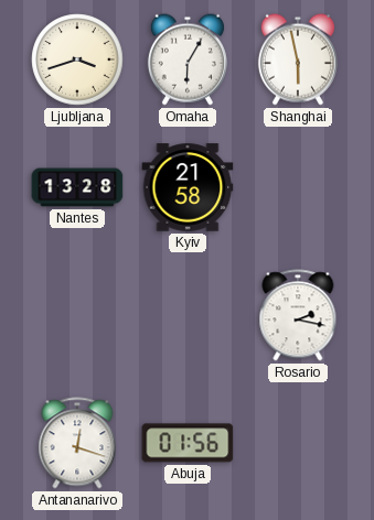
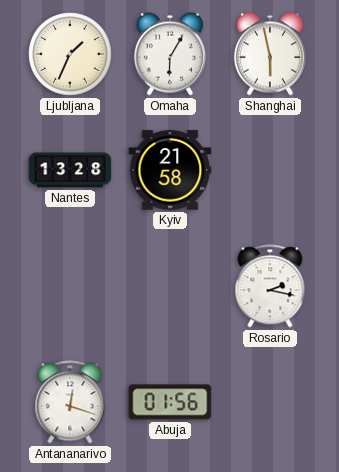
Ljubljana: 3:42 -> 1:34
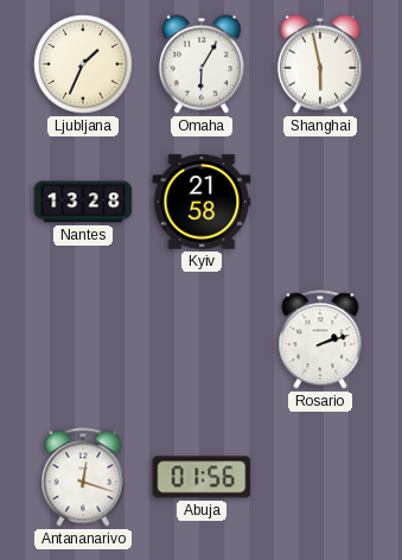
Rosario: 2:17 -> 2:12
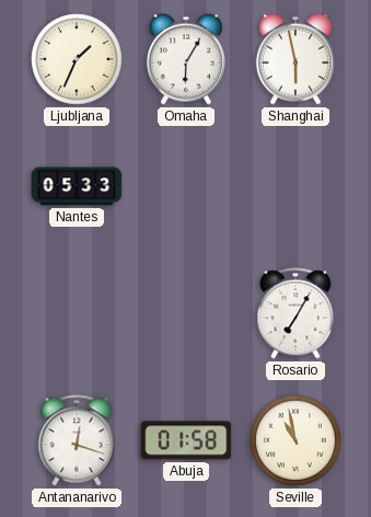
Nantes: 13:28 -> 05:33
Kyiv: 21:58 -> none
Rosario: 2:12 -> 7:05
Abuja: 01:56 -> 01:58
Seville: none -> 10:58
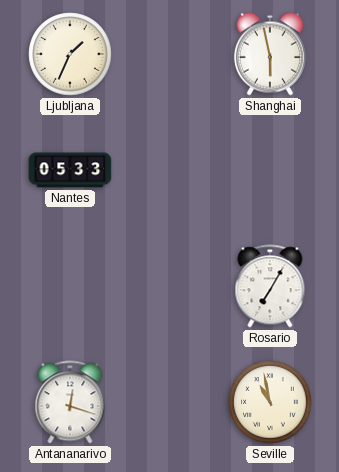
Omaha: 6:05 -> none
Abuja: 01:58 -> none
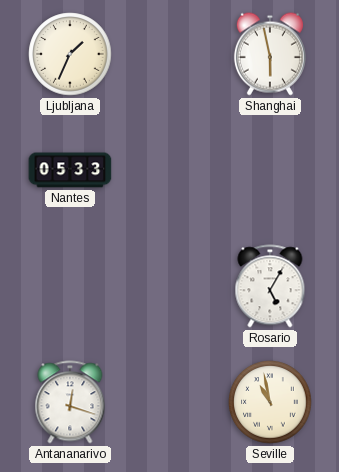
Rosario: 7:05 -> 5:05
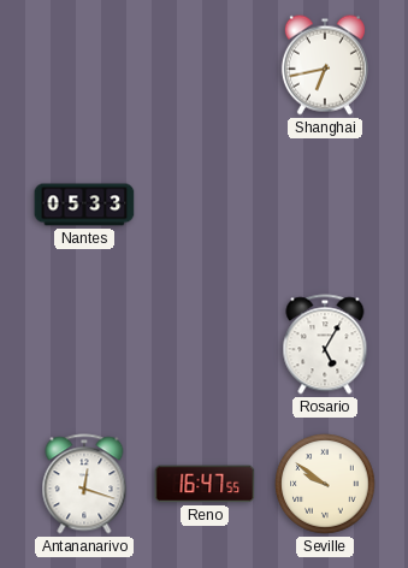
Ljubljana: 1:34 -> none
Shanghai: 5:58 -> 6:43
Reno: none -> 16:47
Seville: 10:58 -> 9:51
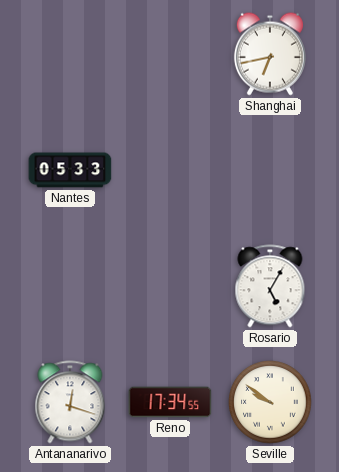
Reno: 16:47 -> 17:34
